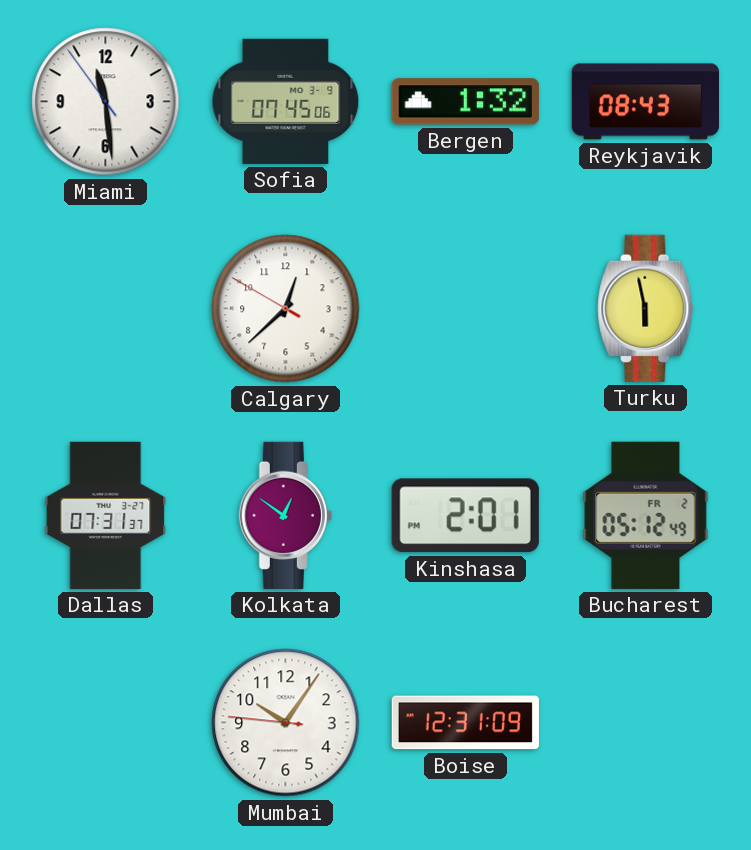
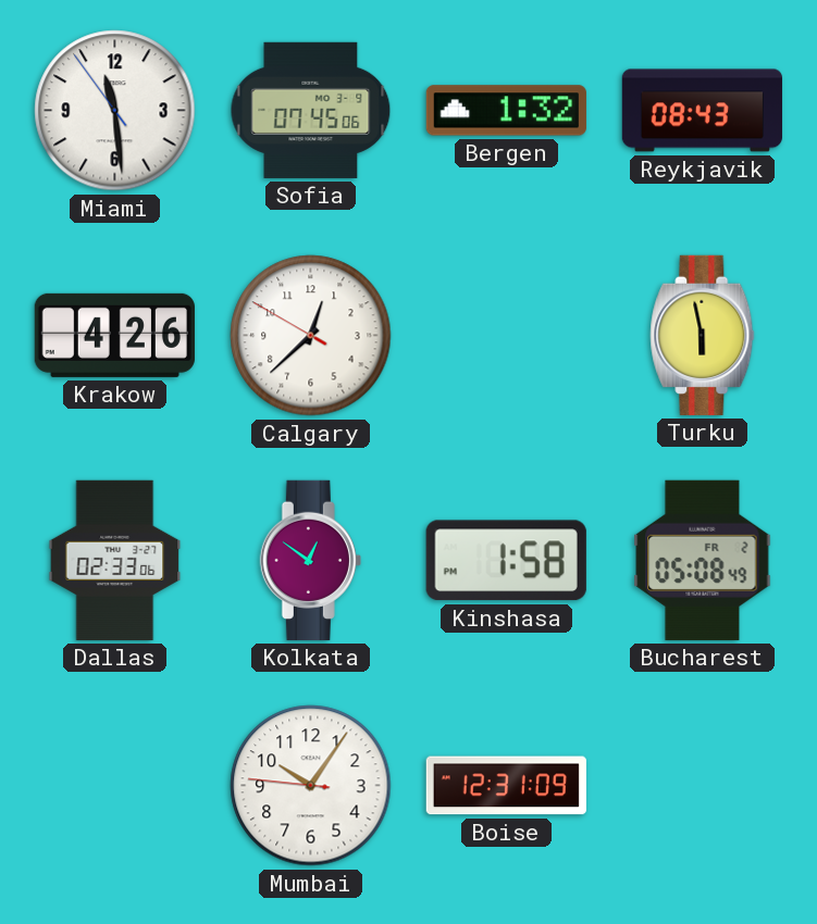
Krakow: none -> 4:26
Dallas: 07:31 -> 02:33
Kinshasa: 2:01 -> 1:58
Bucharest: 05:12 -> 05:08
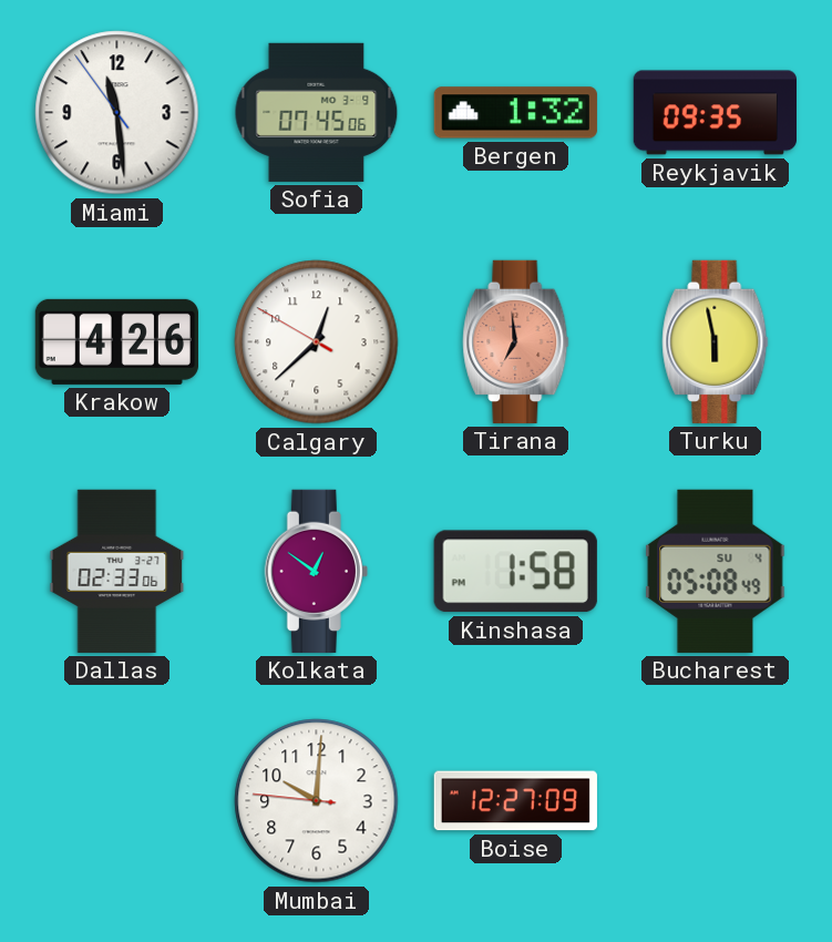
Reykjavik: 08:43 -> 09:35
Tirana: none -> 6:59
Bucharest date: FR 2 -> SU 4
Mumbai: 10:05 -> 10:00
Boise: 12:31 -> 12:27
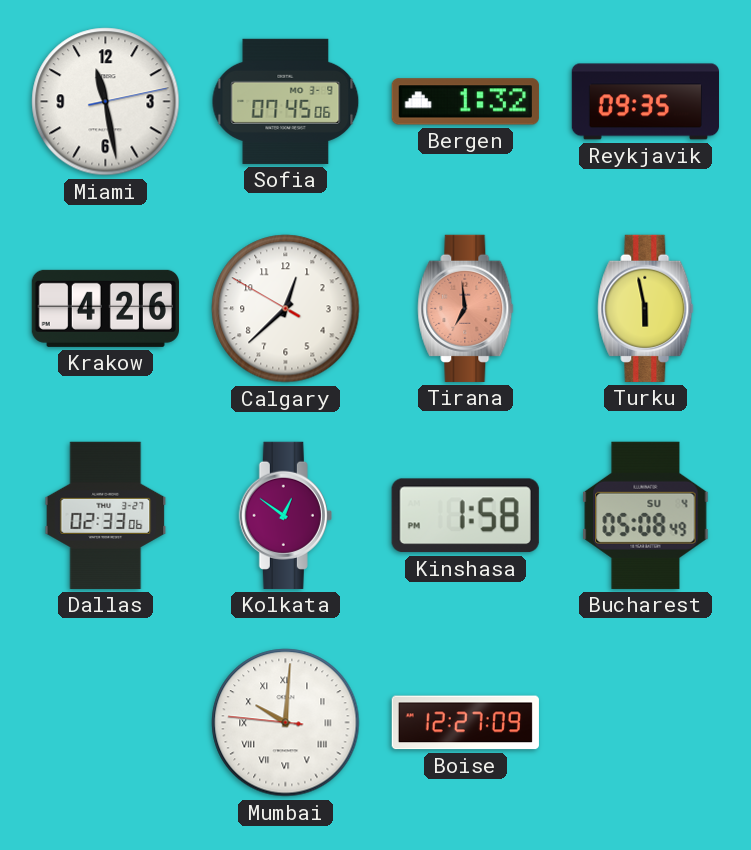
Miami: 11:28:54 -> 11:28:13
Mumbai numerals: Arabic -> Roman
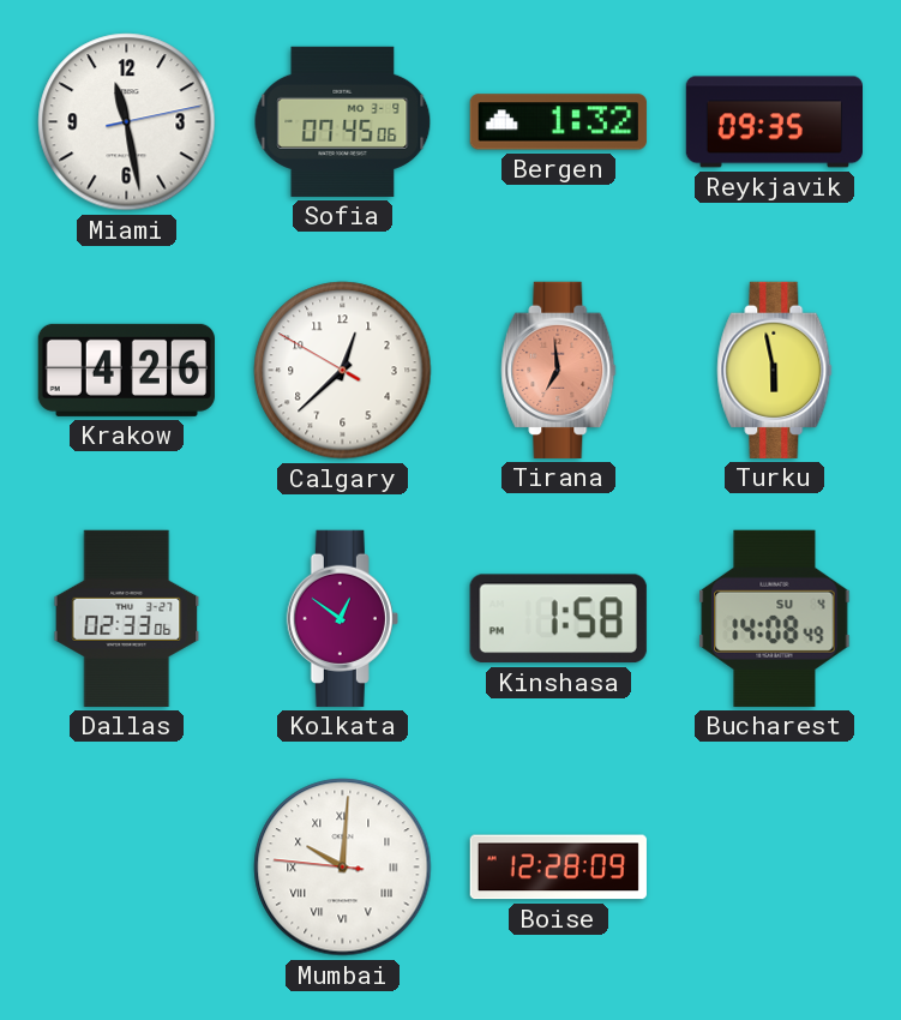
Bucharest: 05:08 -> 14:08
Boise: 12:27 -> 12:28
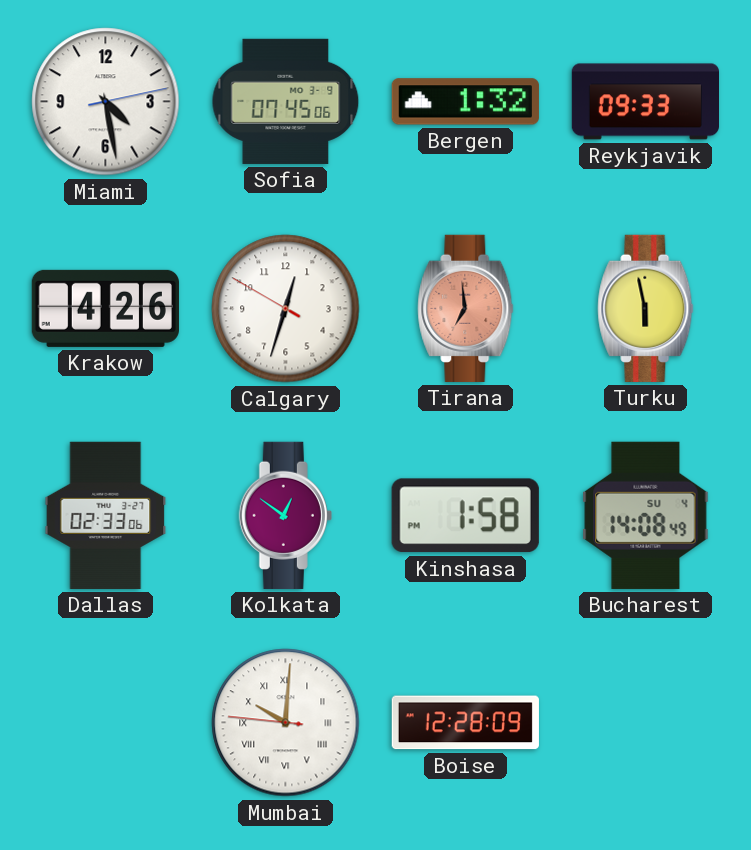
Miami: 11:28 -> 4:28
Reykjavik: 09:35 -> 09:33
Calgary: 12:37 -> 12:32
